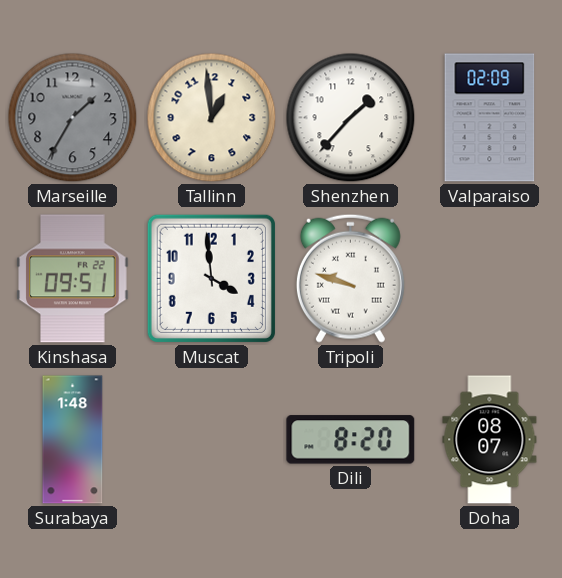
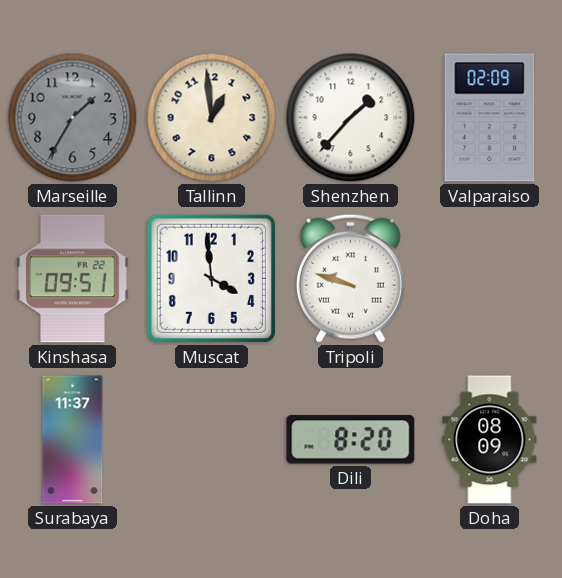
Surabaya: 1:48 -> 11:37
Doha: 08:07 -> 08:09
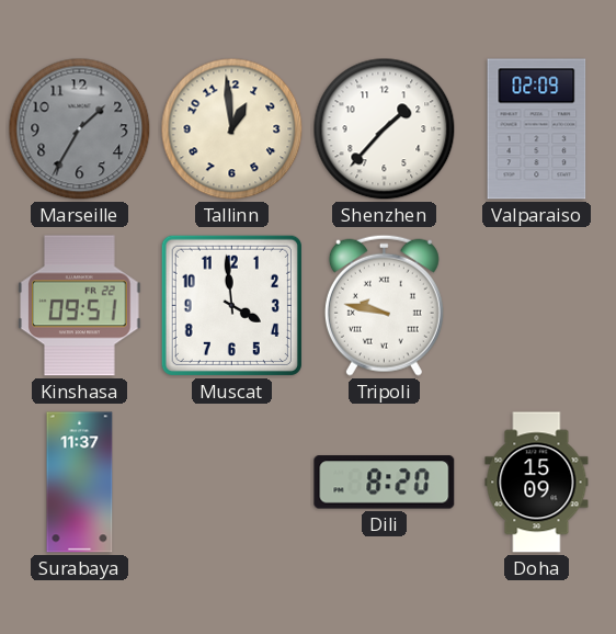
Tripoli: 9:48 -> 9:47
Doha: 08:09 -> 15:09
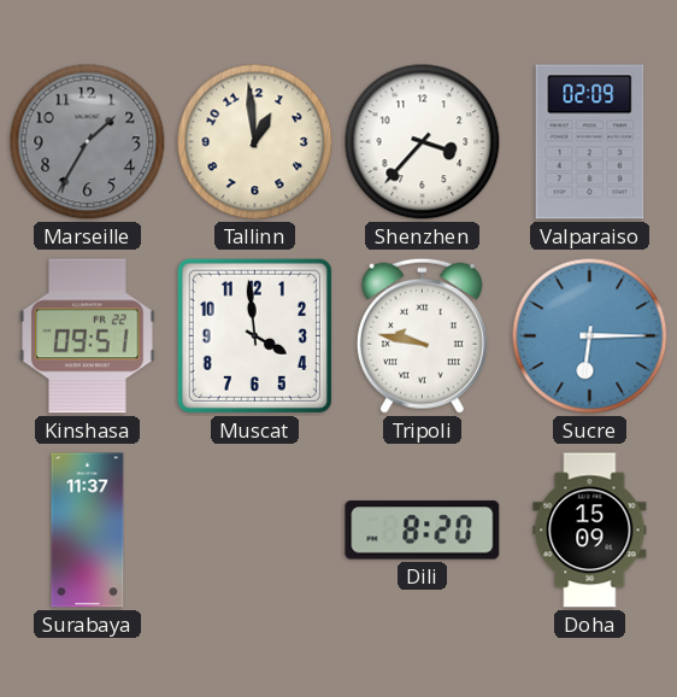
Shenzhen: 1:37 -> 3:37
Sucre: none -> 6:15
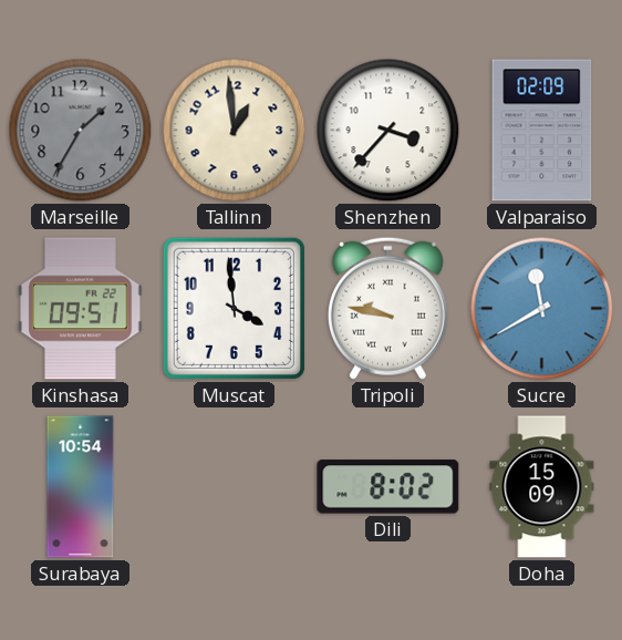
Sucre: 6:15 -> 11:40
Surabaya: 11:37 -> 10:54
Dili: 8:20 -> 8:02
